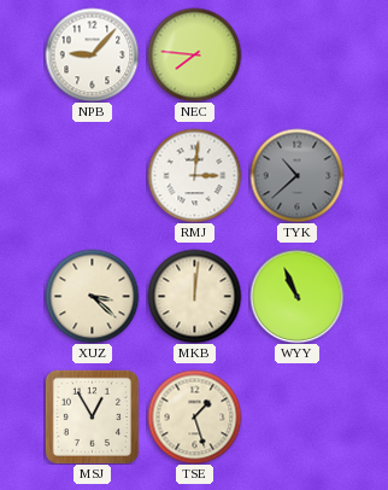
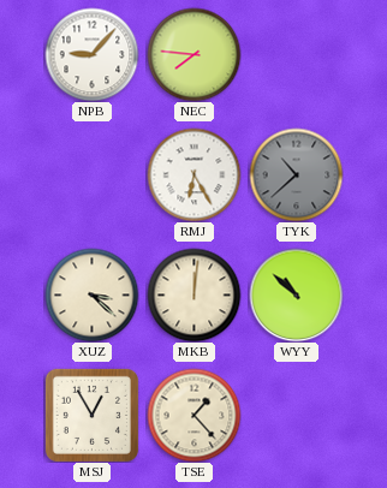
RMJ: 3:01 -> 6:25
WYY: 10:56 -> 10:52
TSE: 1:27 -> 1:23
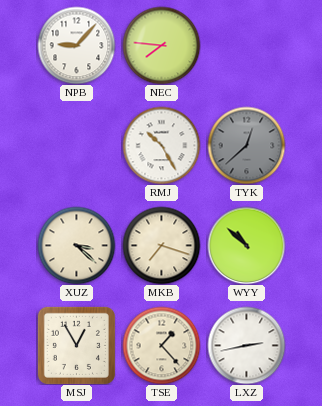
RMJ: 6:25 -> 10:25
TYK: 10:38 -> 12:38
MKB: 12:01 -> 7:18
LXZ: none -> 2:43
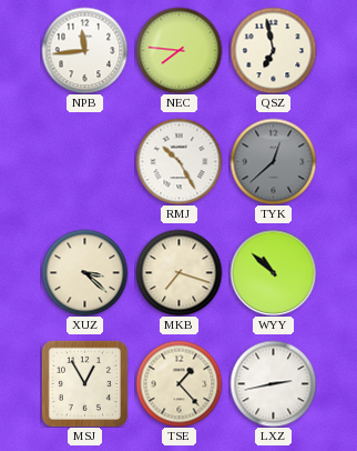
NPB: 9:07 -> 11:44
QSZ: none -> 6:58
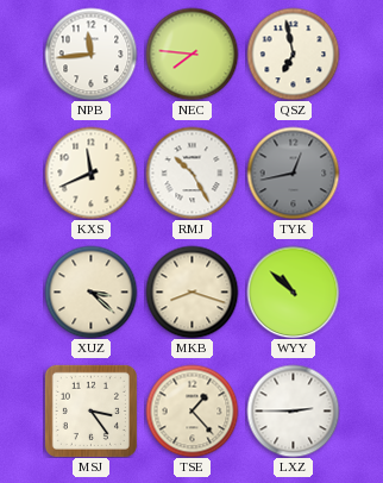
KXS: none -> 11:41
TYK: 12:38 -> 12:43
MKB: 7:18 -> 8:18
MSJ: 12:55 -> 3:24
LXZ: 2:43 -> 2:45
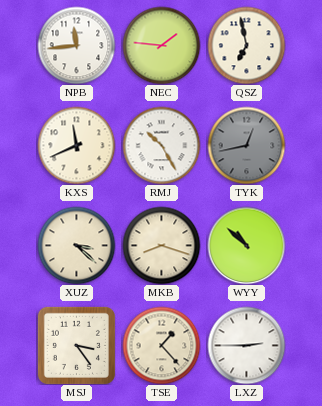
NEC: 7:46 -> 1:46
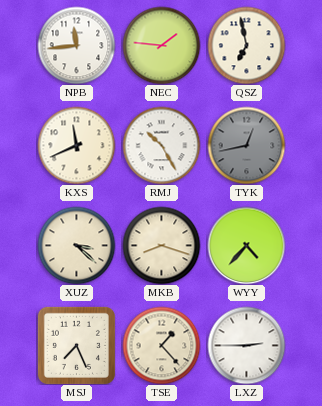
WYY: 10:52 -> 4:37
MSJ: 3:24 -> 7:26
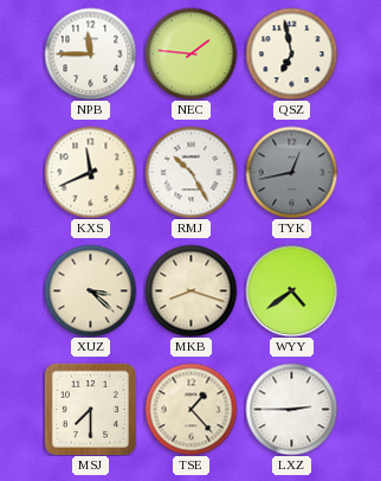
NPB: 11:44 -> 11:45
WYY: 4:37 -> 4:39
MSJ: 7:26 -> 7:30
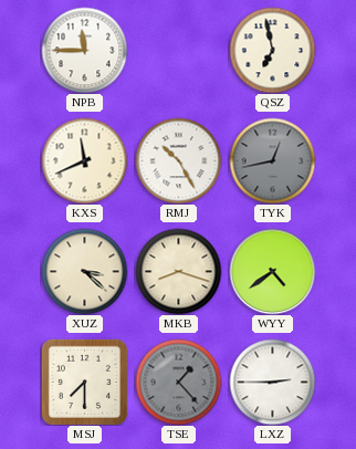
NEC: 1:46 -> none
TSE dial: cream -> grey
